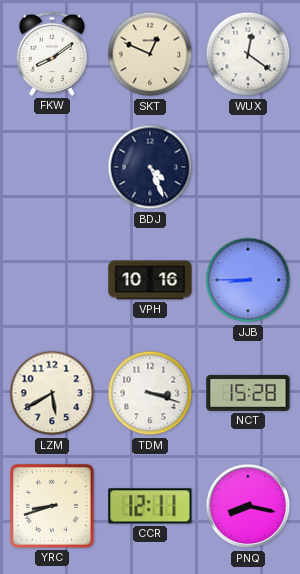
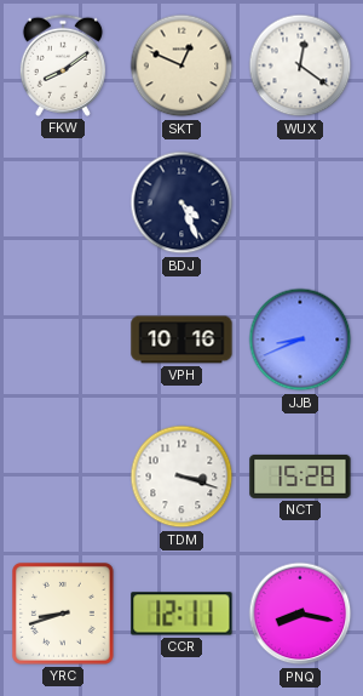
JJB: 8:45 -> 8:41
LZM: 5:40 -> none
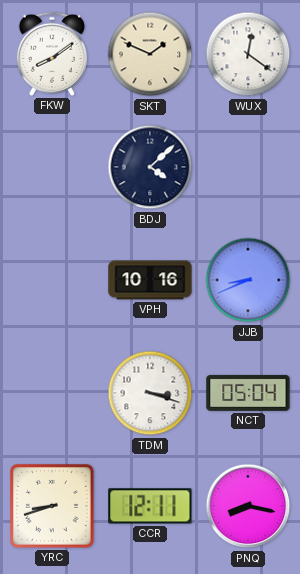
SKT: 12:49 -> 1:49
BDJ: 4:26 -> 4:08
NCT: 15:28 -> 05:04
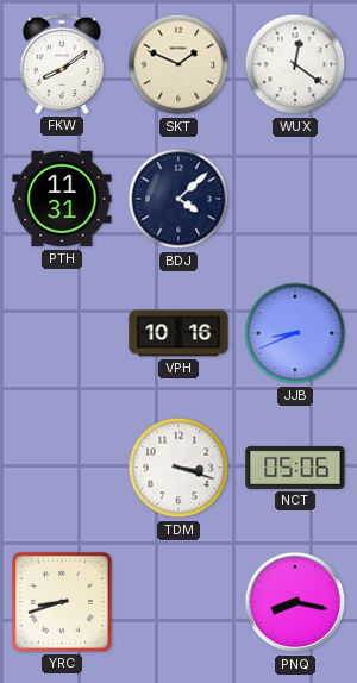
PTH: none -> 11:31
NCT: 05:04 -> 05:06
CCR: 12:11 -> none
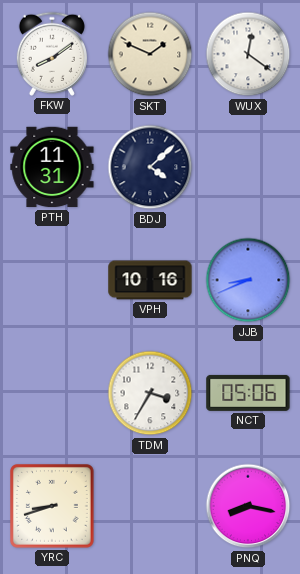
TDM: 3:18 -> 3:35
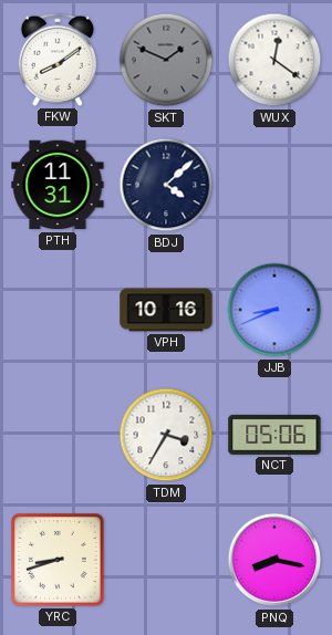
SKT dial: cream -> grey
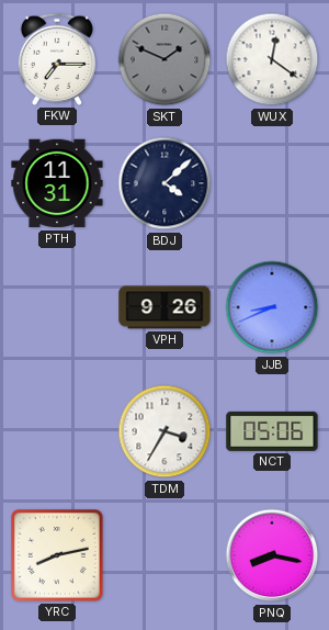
FKW: 8:09 -> 7:15
VPH: 10:16 -> 9:26
YRC: 8:42 -> 8:13
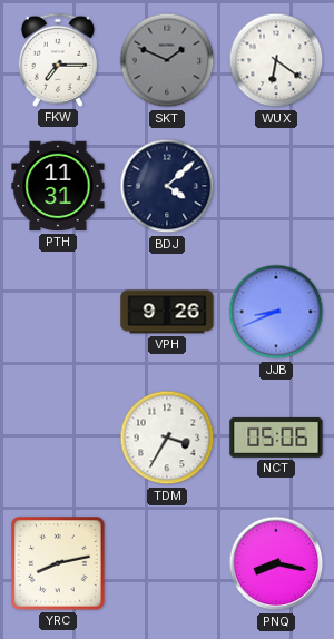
WUX: 12:21 -> 6:21
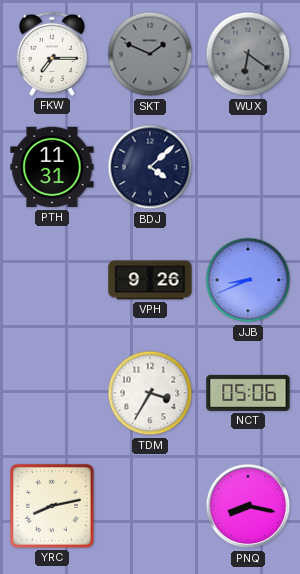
WUX dial: white -> grey
